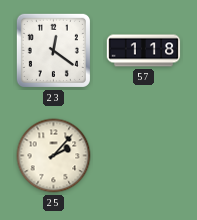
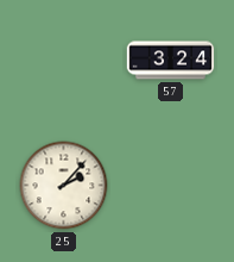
23: 12:21 -> none
57: 1:18 -> 3:24
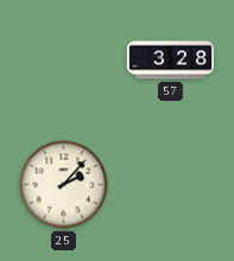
57: 3:24 -> 3:28
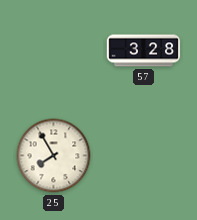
25: 2:07 -> 7:55
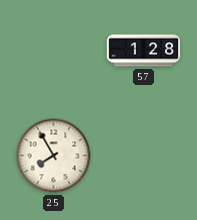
57: 3:28 -> 1:28
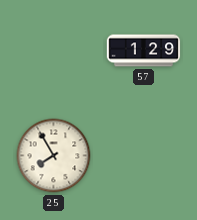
57: 1:28 -> 1:29
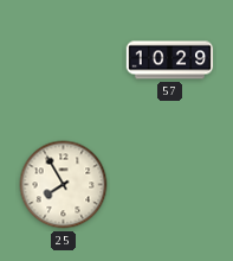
57: 1:29 -> 10:29
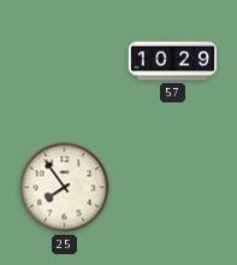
25: 7:55 -> 7:54
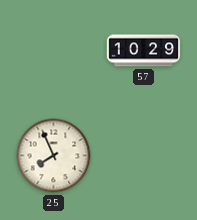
25: 7:54 -> 7:56
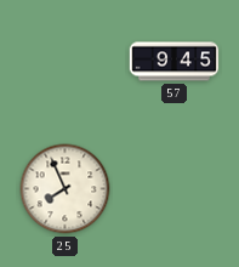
57: 10:29 -> 9:45
